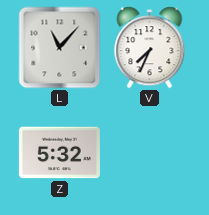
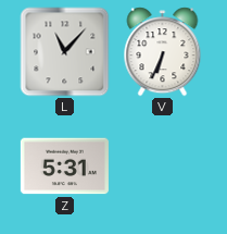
V: 7:34 -> 6:34
Z: 5:32 -> 5:31
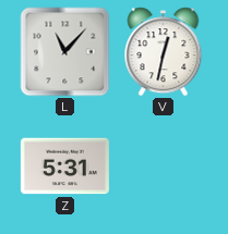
V: 6:34 -> 12:32
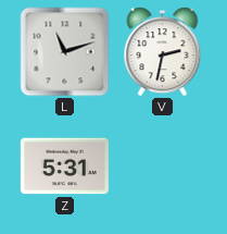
L: 11:07 -> 11:12
V: 12:32 -> 2:32
